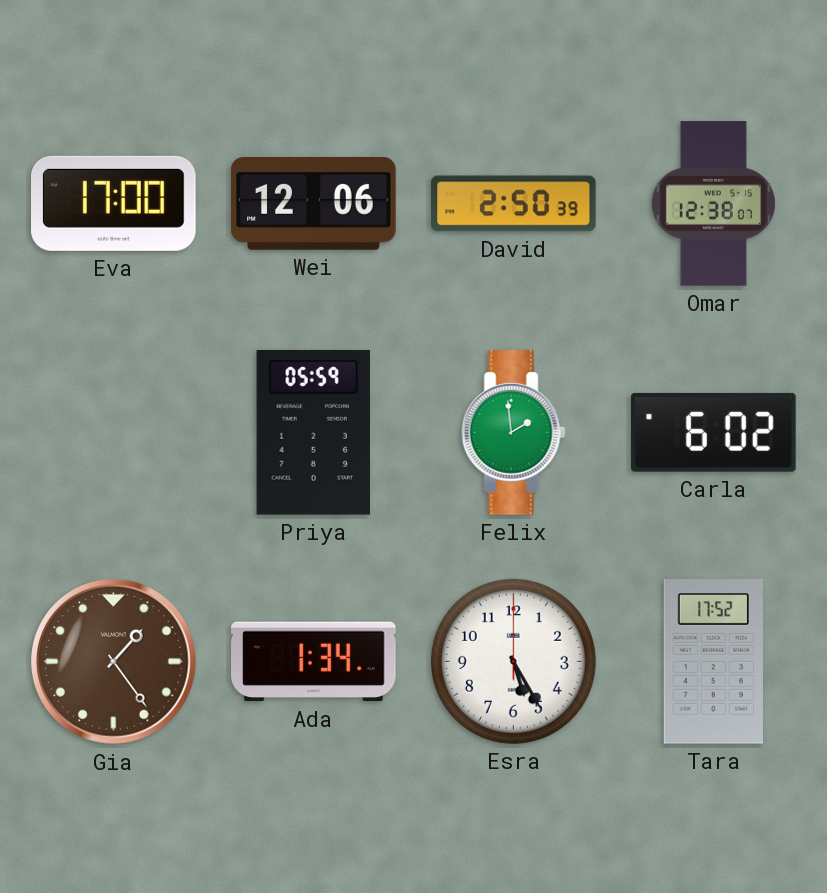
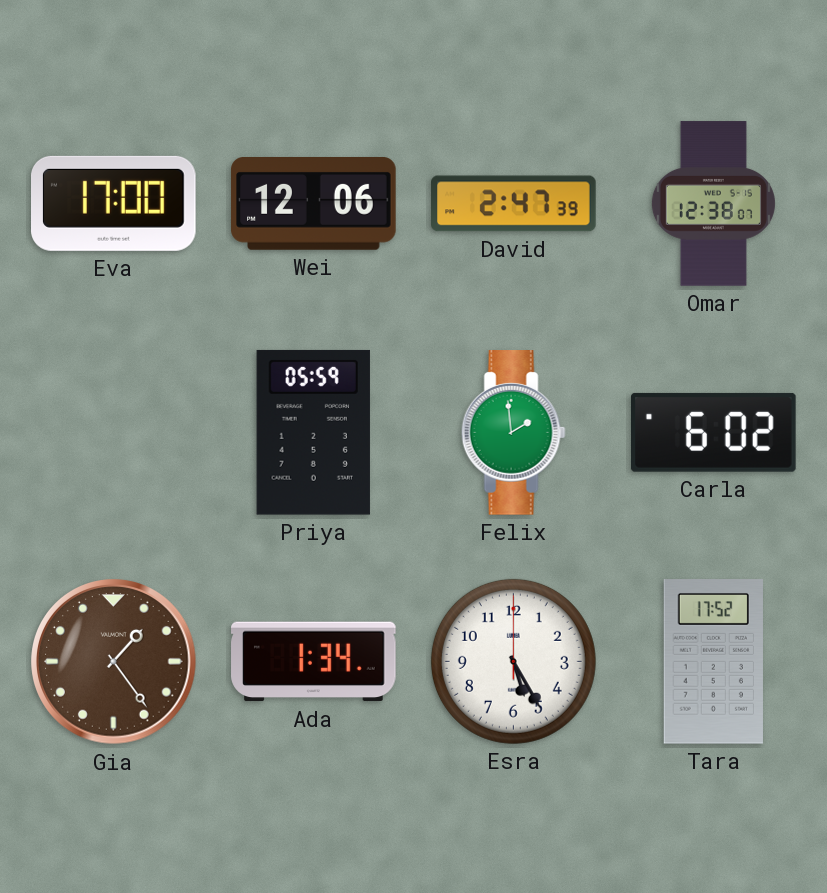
David: 2:50 -> 2:47
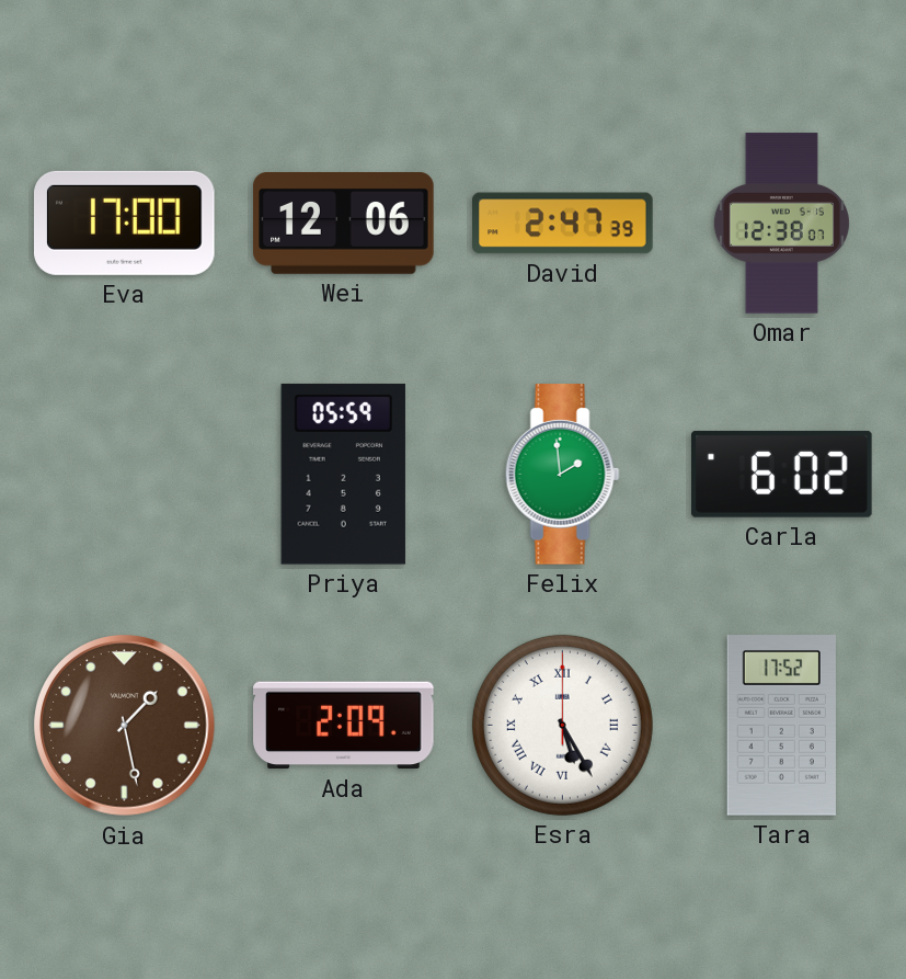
Gia: 1:24 -> 1:28
Ada: 1:34 -> 2:09
Esra numerals: Arabic -> Roman
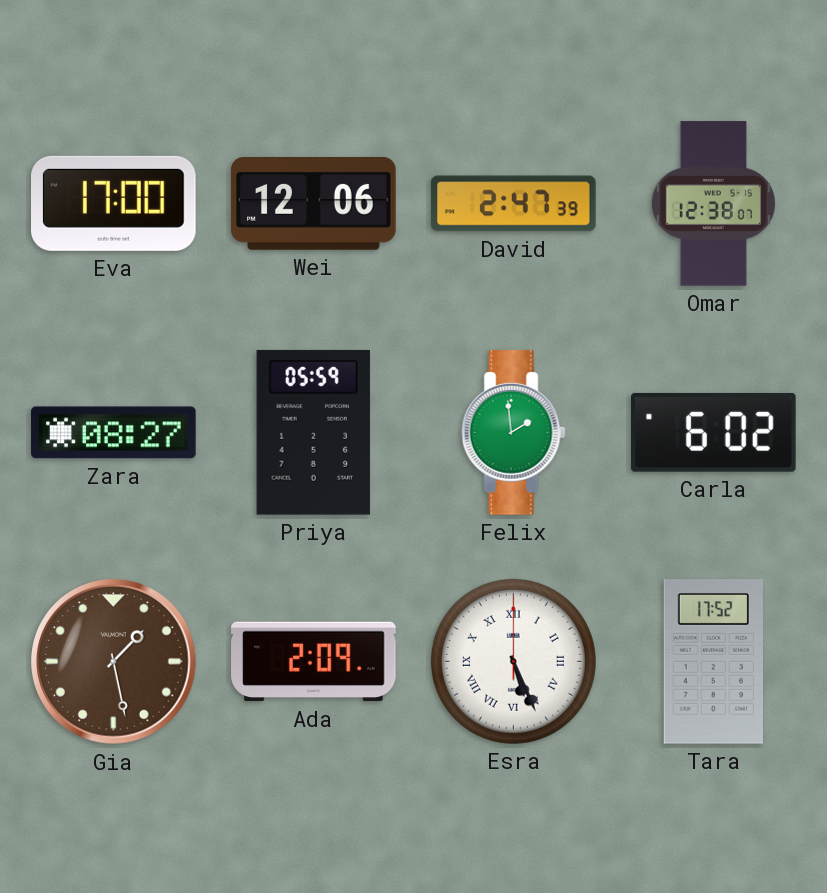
Zara: none -> 08:27
Esra: 5:25 -> 5:26
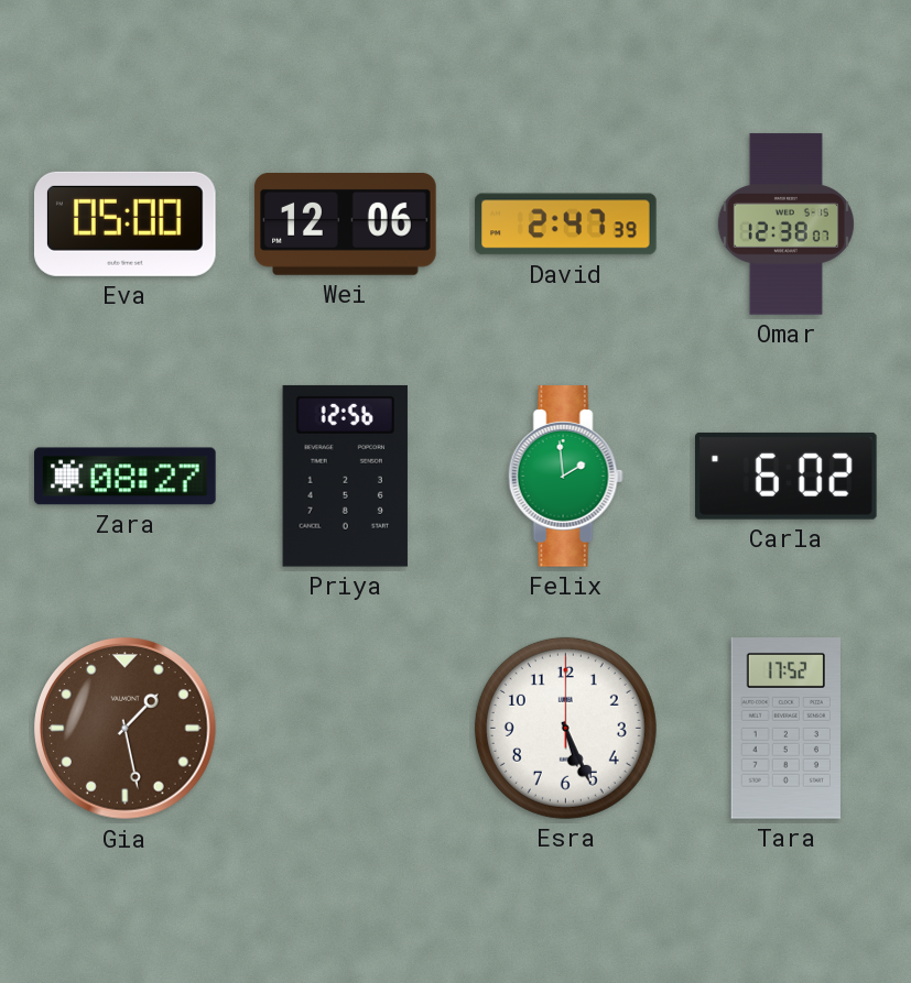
Eva: 17:00 -> 05:00
Priya: 05:59 -> 12:56
Ada: 2:09 -> none
Esra numerals: Roman -> Arabic
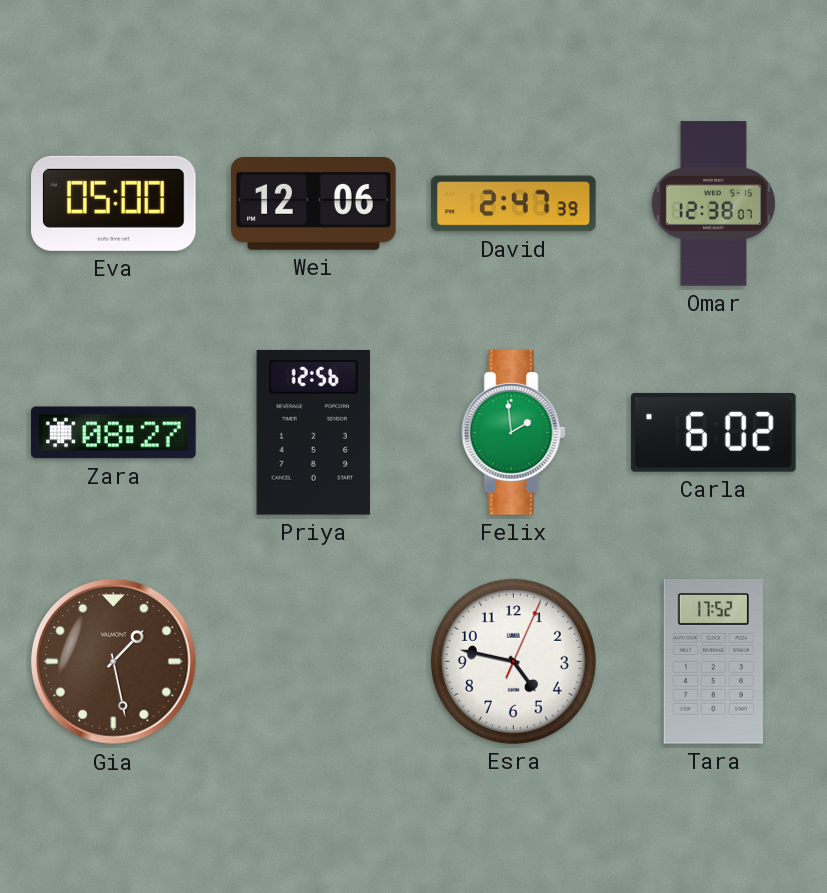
Esra: 5:26 -> 4:47
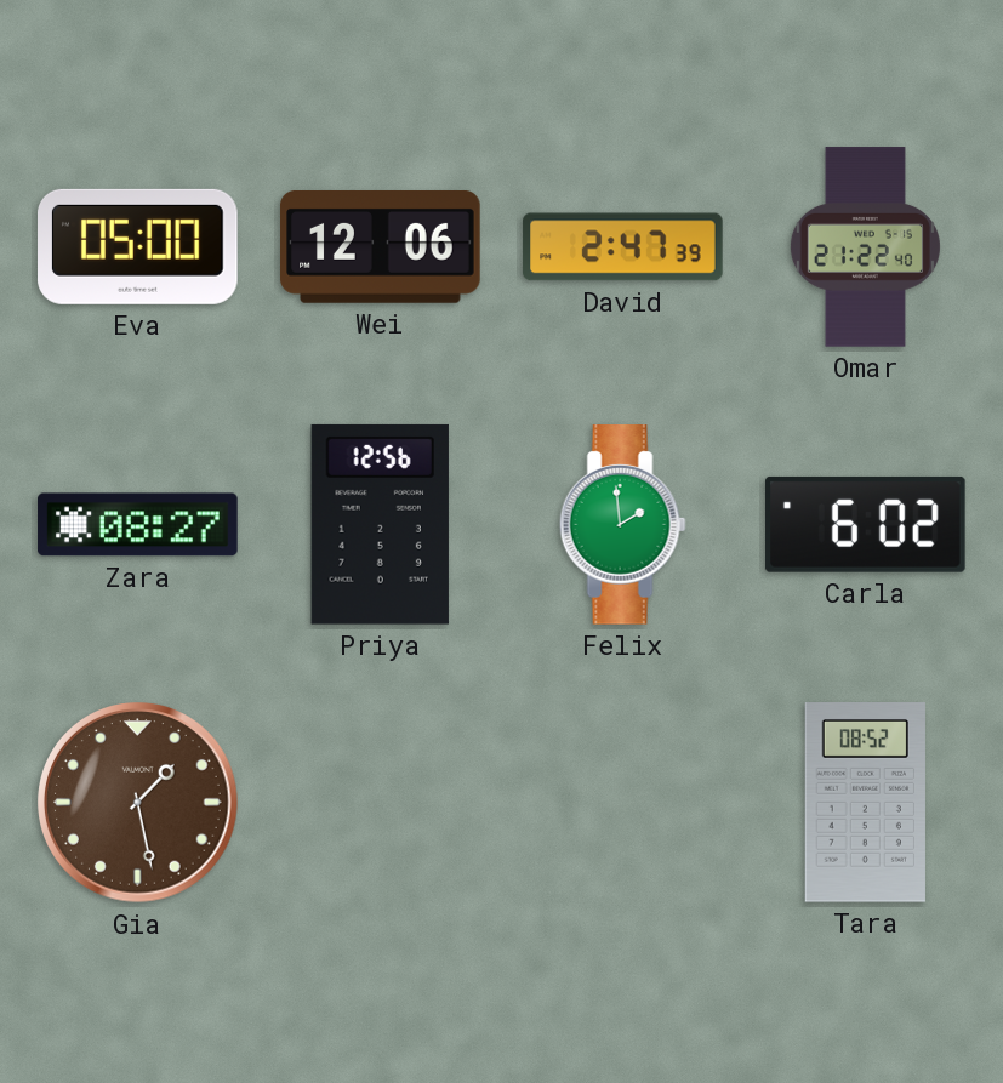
Omar: 12:38 -> 21:22
Esra: 4:47 -> none
Tara: 17:52 -> 08:52
